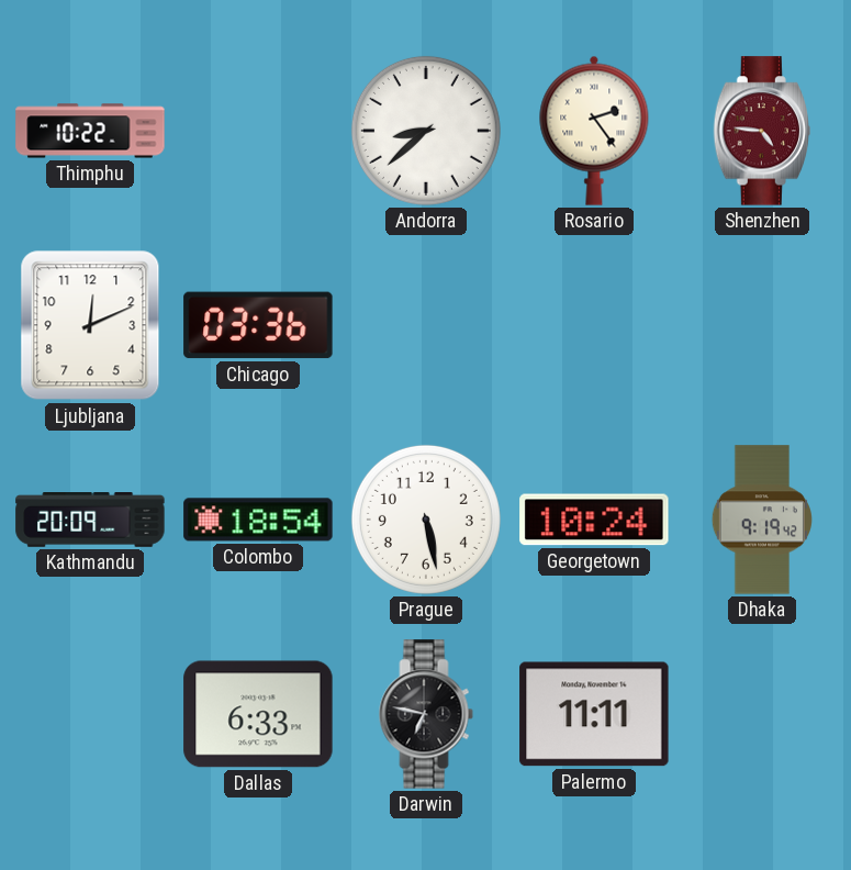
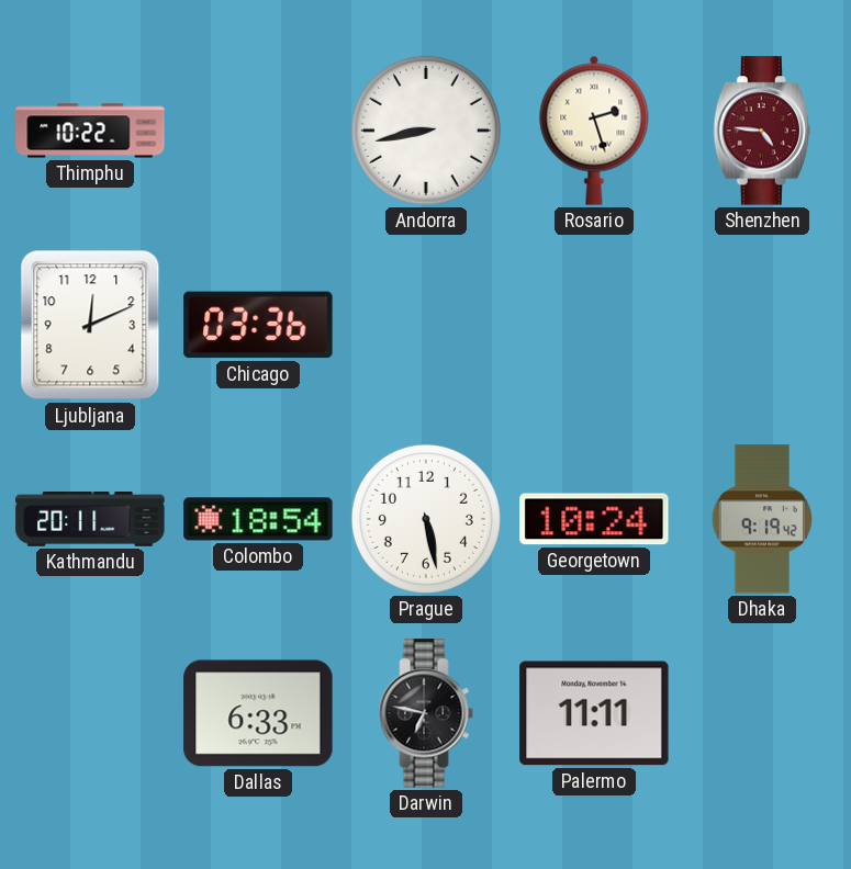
Andorra: 8:38 -> 8:43
Rosario: 2:24 -> 2:27
Kathmandu: 20:09 -> 20:11
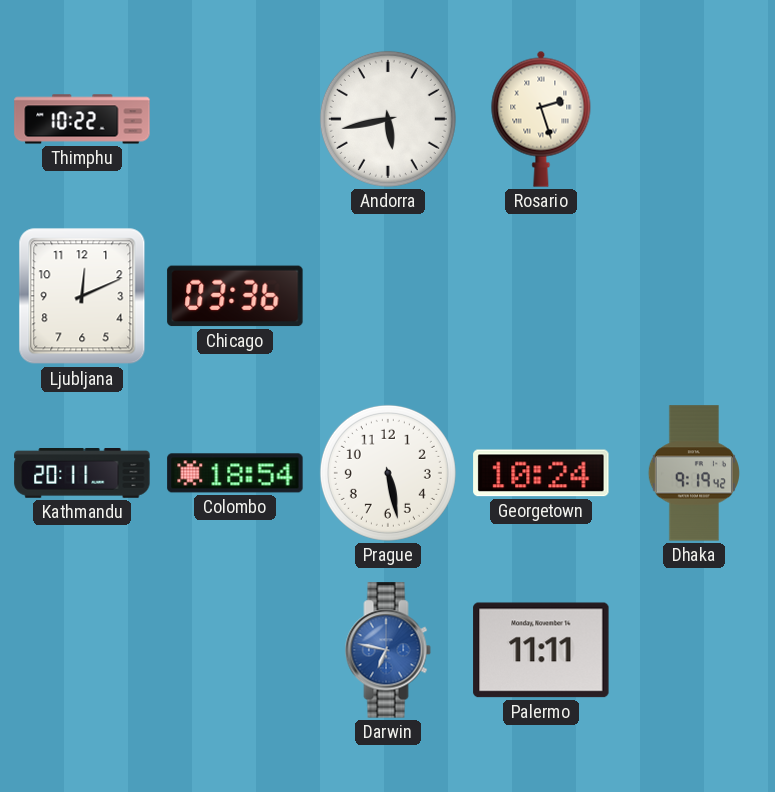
Andorra: 8:43 -> 5:43
Shenzhen: 4:46 -> none
Dallas: 6:33 -> none
Darwin dial: black -> blue
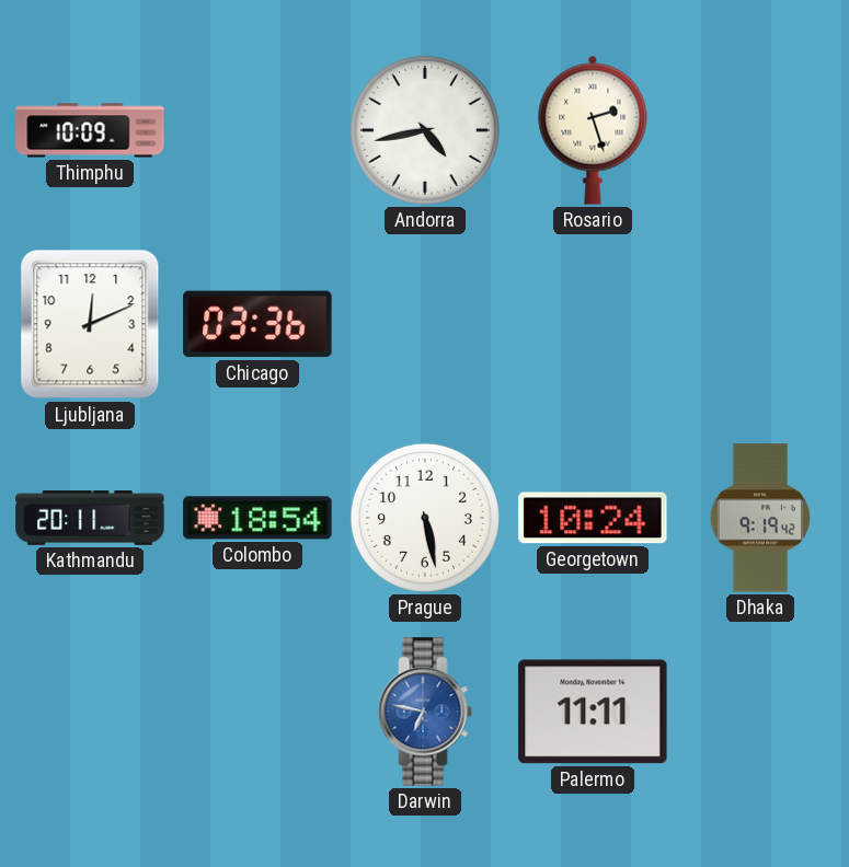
Thimphu: 10:22 -> 10:09
Andorra: 5:43 -> 4:43
